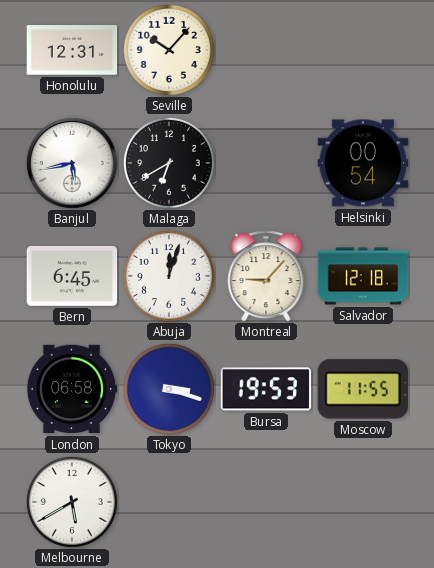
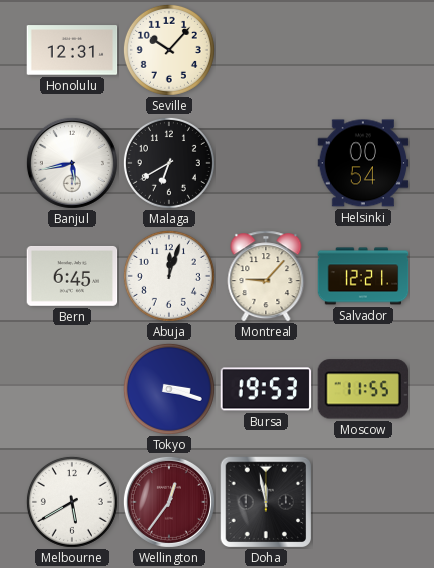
Salvador: 12:18 -> 12:21
London: 06:58 -> none
Wellington: none -> 12:36
Doha: none -> 11:58
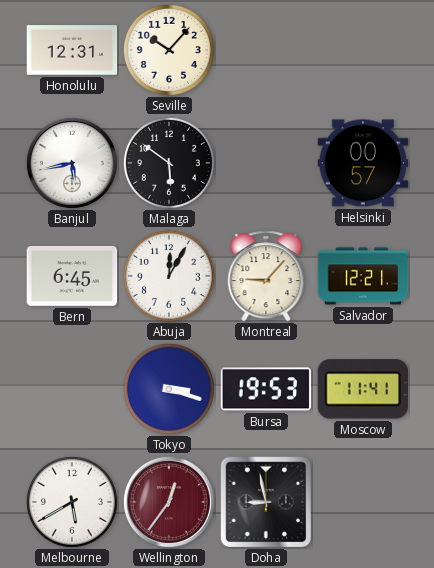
Malaga: 6:40 -> 5:51
Helsinki: 00:54 -> 00:57
Abuja: 12:03 -> 12:05
Moscow: 11:55 -> 11:41
Doha: 11:58 -> 8:58
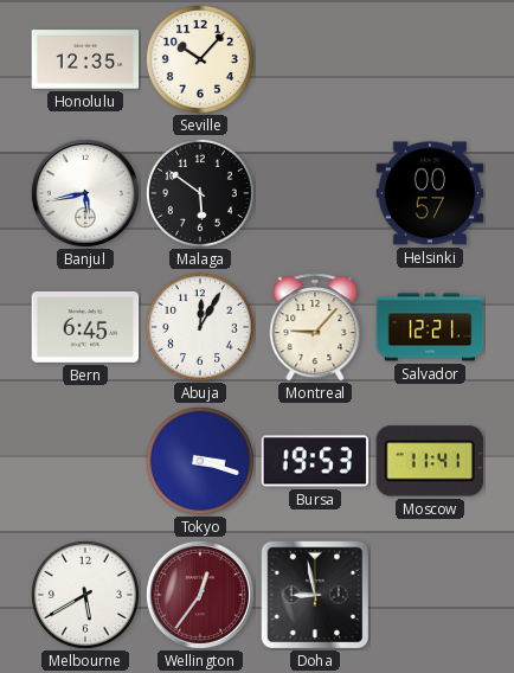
Honolulu: 12:31 -> 12:35
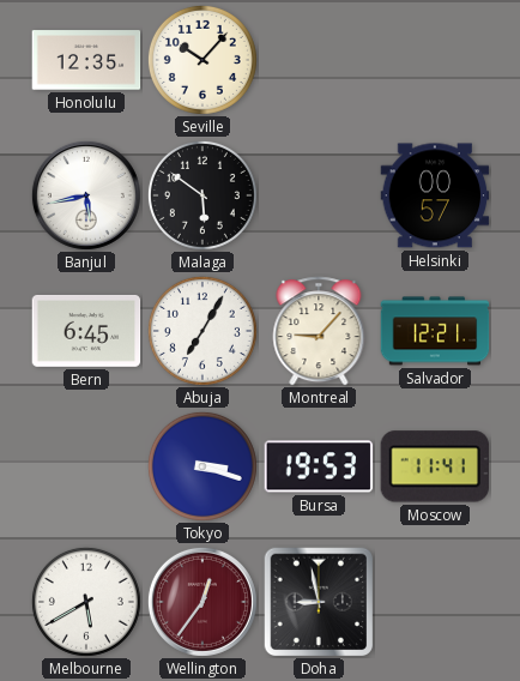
Abuja: 12:05 -> 7:05
